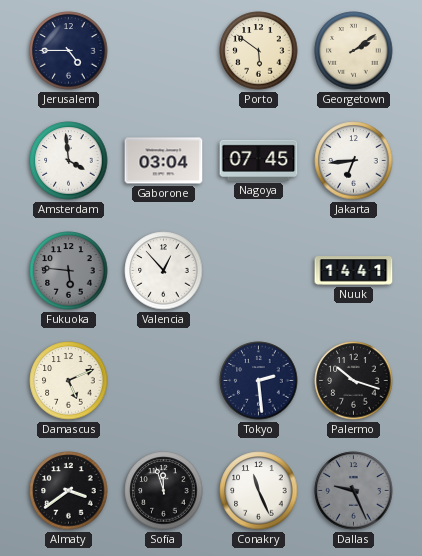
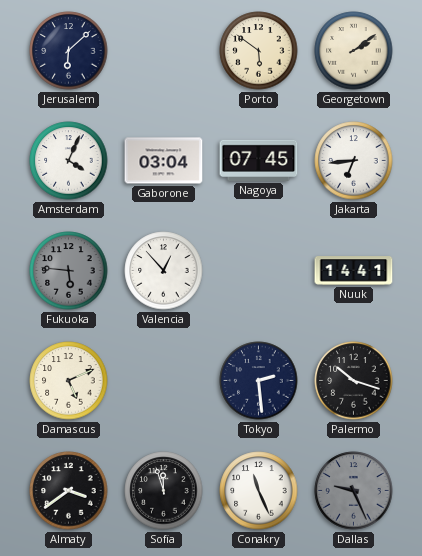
Jerusalem: 4:45 -> 6:08
Amsterdam: 3:59 -> 4:04
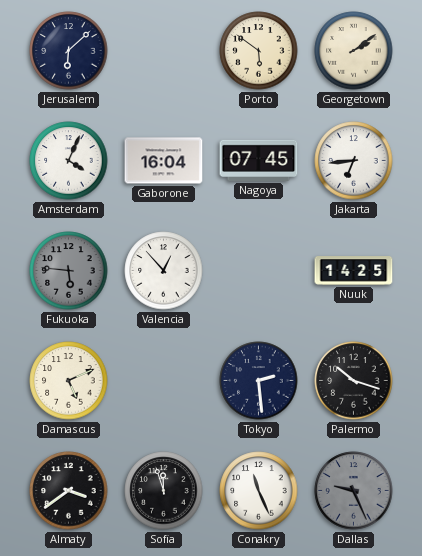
Gaborone: 03:04 -> 16:04
Nuuk: 14:41 -> 14:25
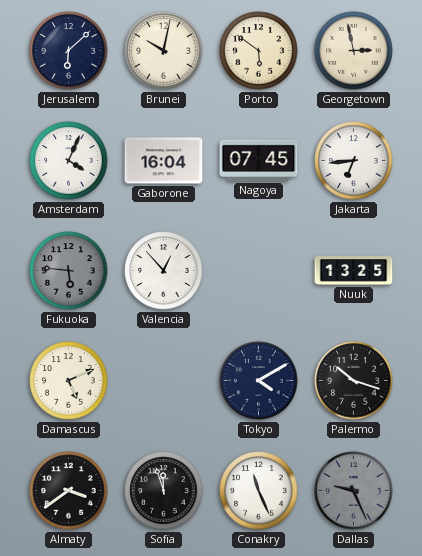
Brunei: none -> 10:02
Georgetown: 2:09 -> 2:58
Nuuk: 14:25 -> 13:25
Tokyo: 2:29 -> 4:10
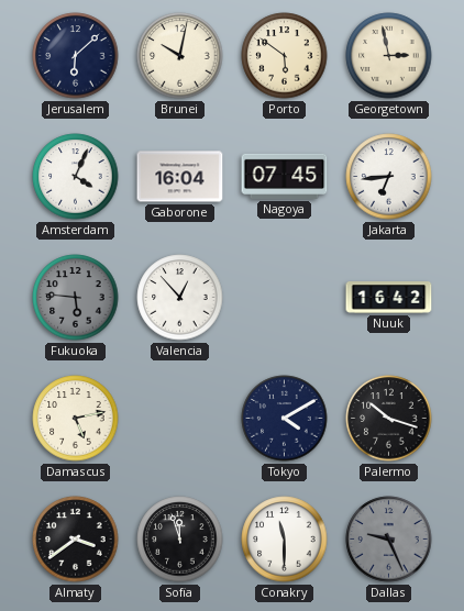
Nuuk: 13:25 -> 16:42
Damascus: 5:11 -> 5:13
Conakry: 11:26 -> 11:30
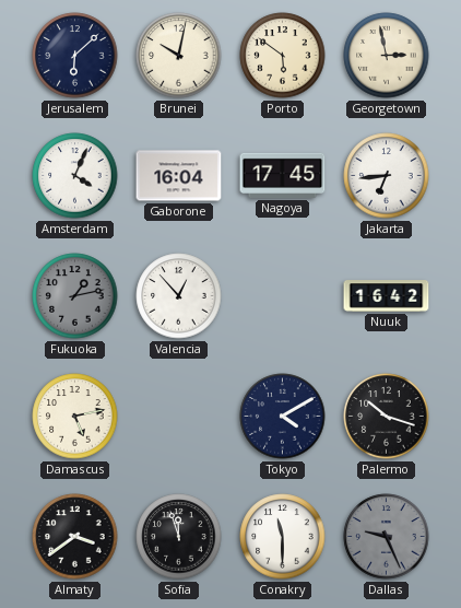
Nagoya: 07:45 -> 17:45
Fukuoka: 5:46 -> 1:13
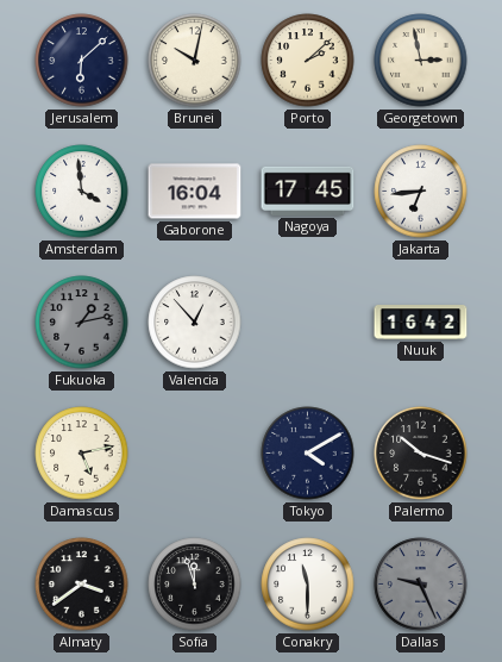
Porto: 5:51 -> 2:08
Amsterdam: 4:04 -> 3:59
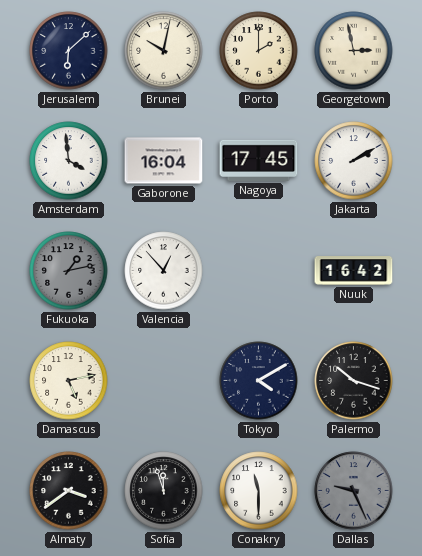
Porto: 2:08 -> 2:00
Jakarta: 6:44 -> 2:10
